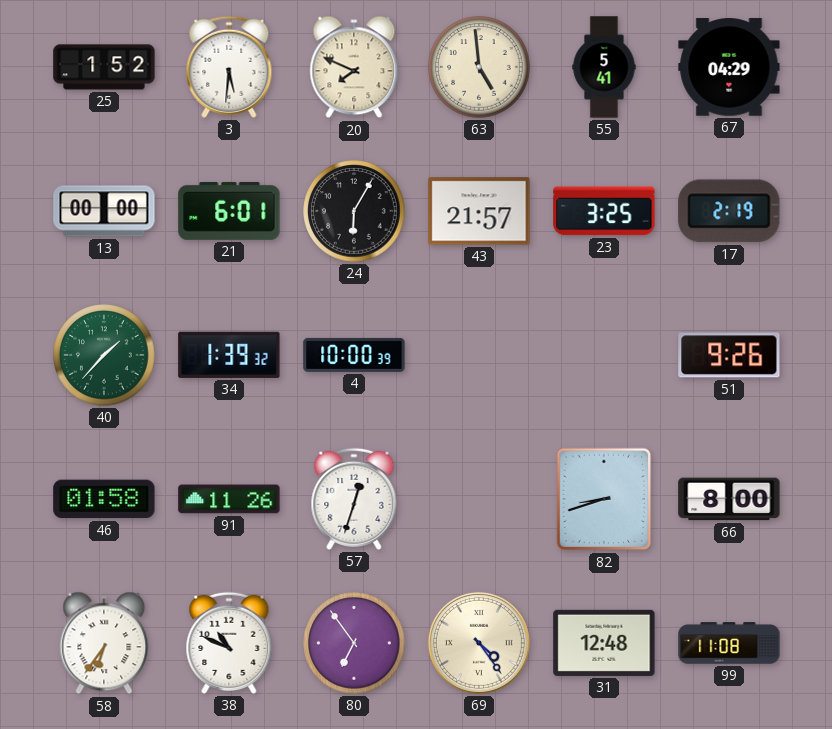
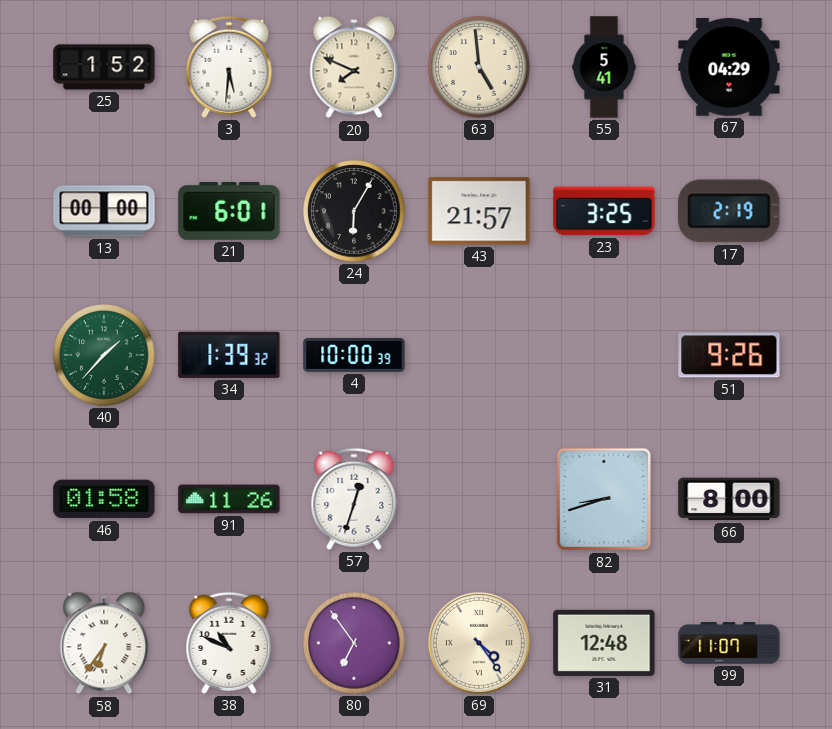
99: 11:08 -> 11:07
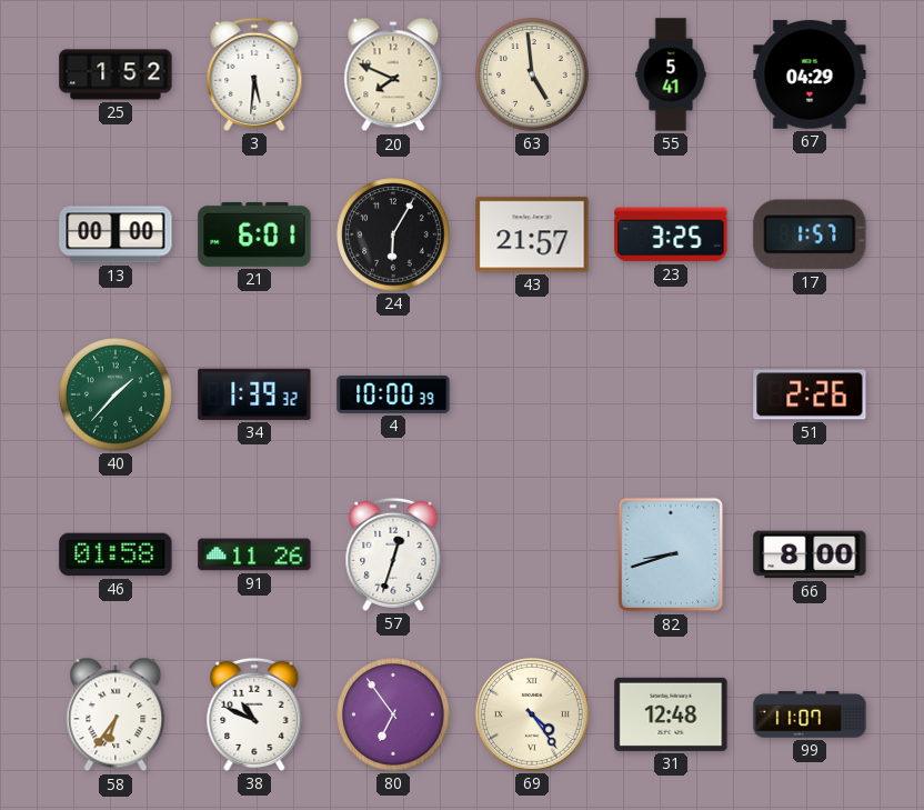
17: 2:19 -> 1:57
51: 9:26 -> 2:26
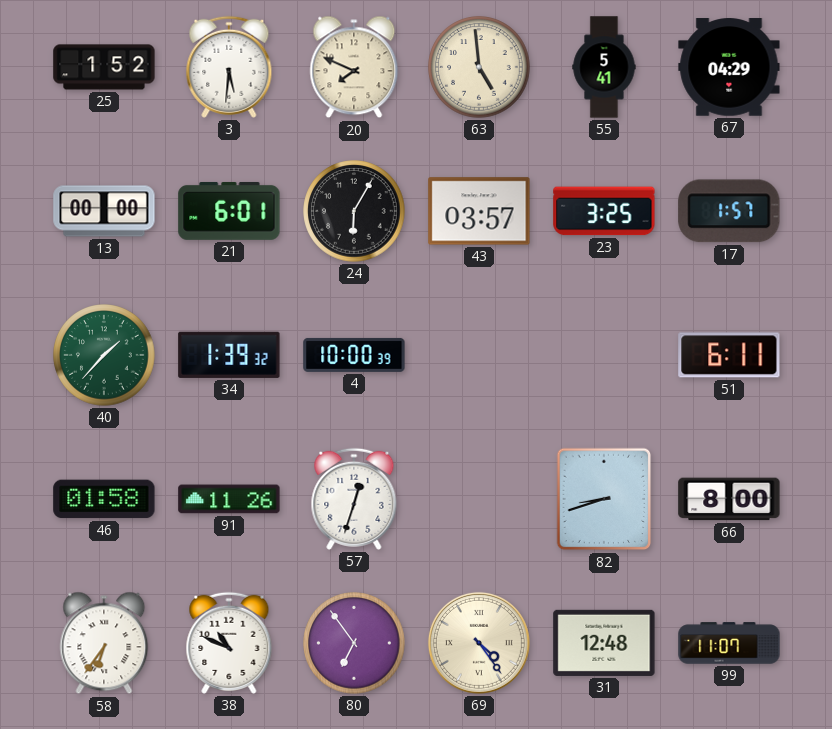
43: 21:57 -> 03:57
51: 2:26 -> 6:11
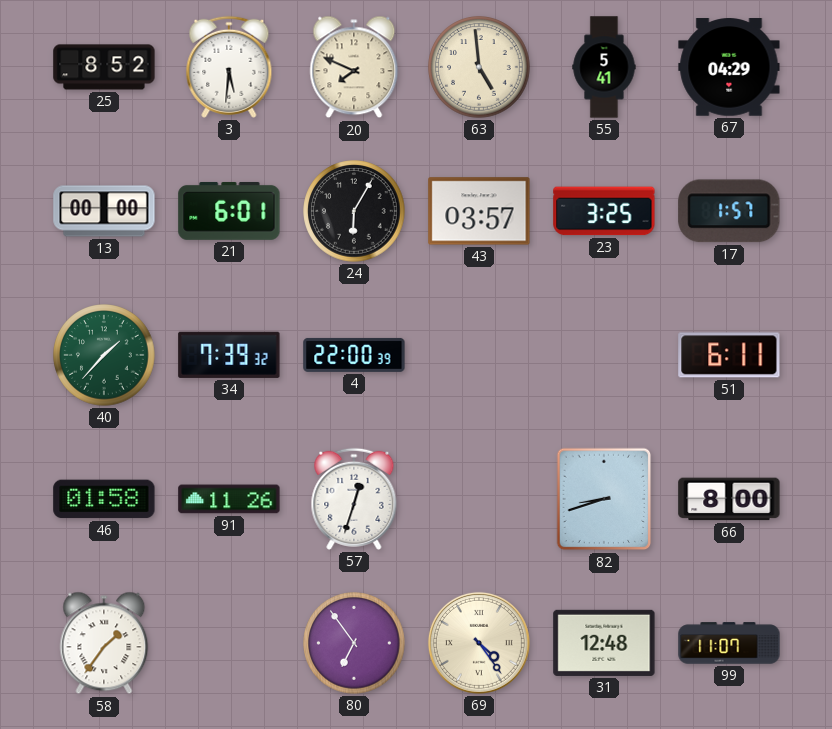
25: 1:52 -> 8:52
34: 1:39 -> 7:39
4: 10:00 -> 22:00
58: 6:36 -> 1:36
38: 10:49 -> none
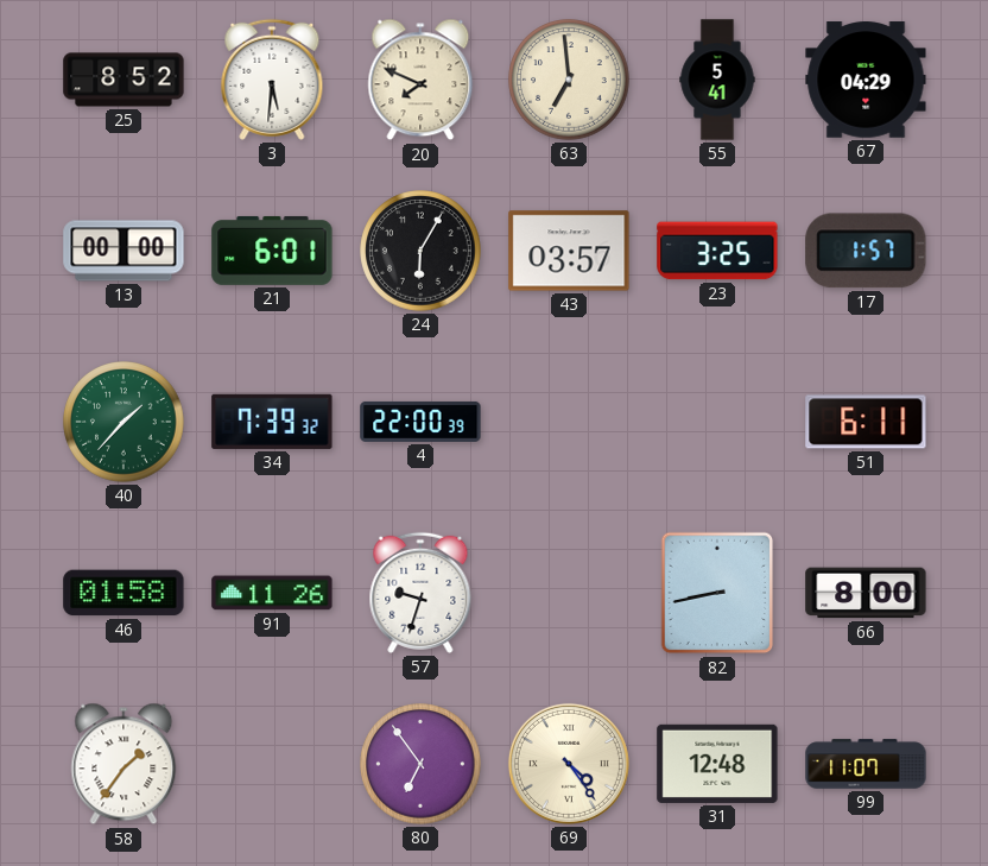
63: 4:59 -> 6:59
57: 12:33 -> 9:33
82: 8:42 -> 8:43
